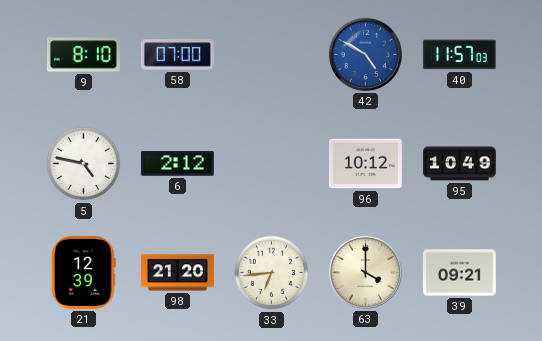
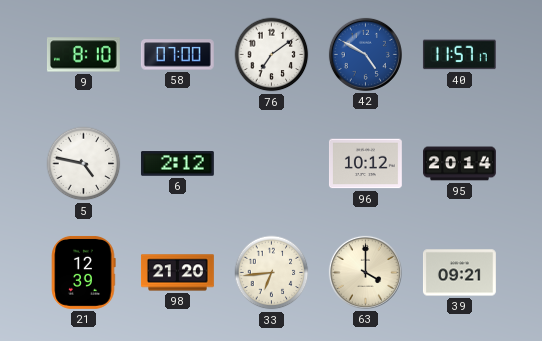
76: none -> 7:09
40: 11:57:03 -> 11:57:17
95: 10:49 -> 20:14
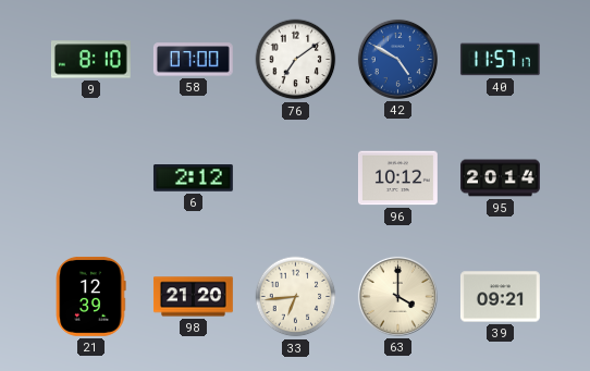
5: 4:47 -> none
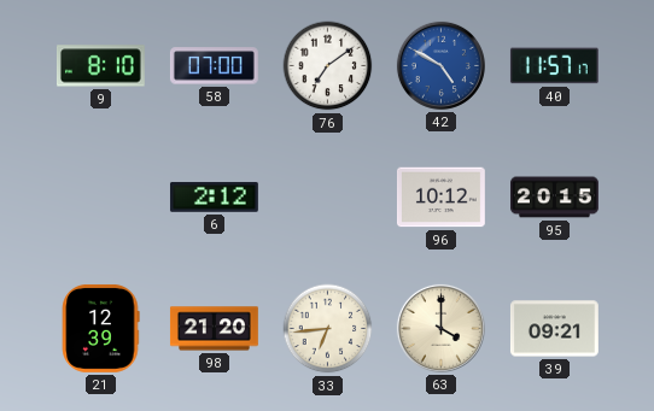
95: 20:14 -> 20:15
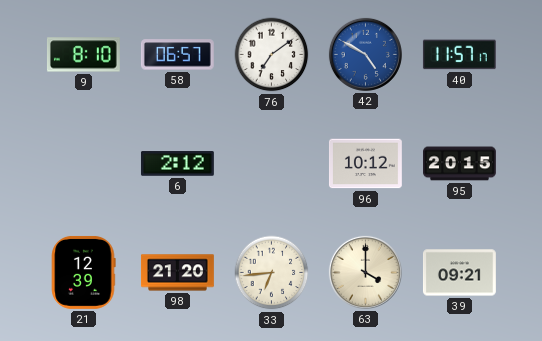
58: 07:00 -> 06:57
